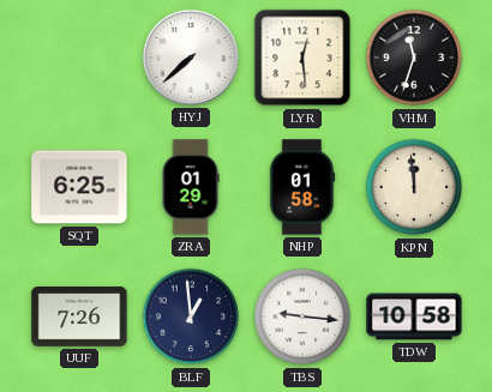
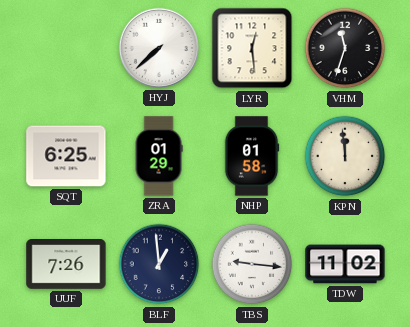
TDW: 10:58 -> 11:02
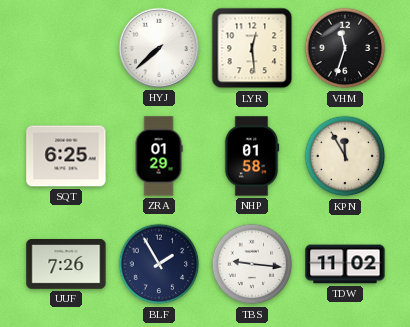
KPN: 11:59 -> 11:55
BLF: 12:59 -> 1:55
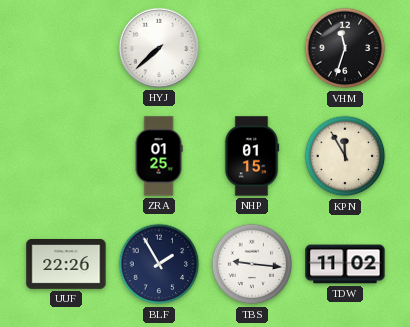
LYR: 12:29 -> none
SQT: 6:25 -> none
ZRA: 01:29 -> 01:25
NHP: 01:58 -> 01:15
UUF: 7:26 -> 22:26
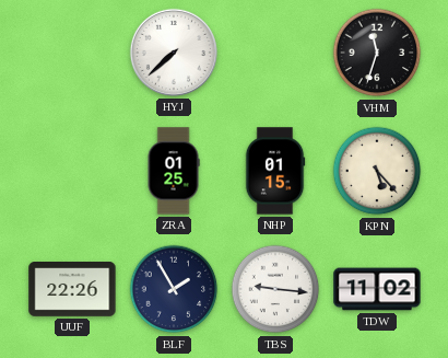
KPN: 11:55 -> 5:23
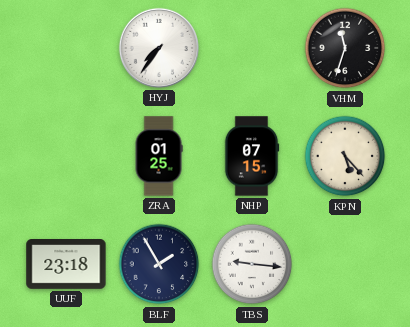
HYJ: 7:38 -> 7:36
NHP: 01:15 -> 07:15
UUF: 22:26 -> 23:18
TDW: 11:02 -> none
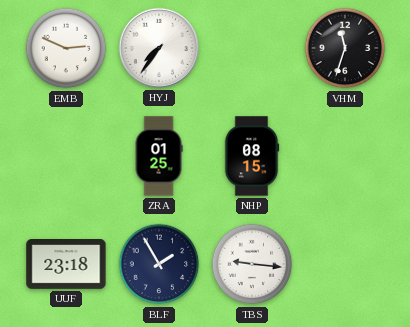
EMB: none -> 2:49
NHP: 07:15 -> 08:15
KPN: 5:23 -> none
